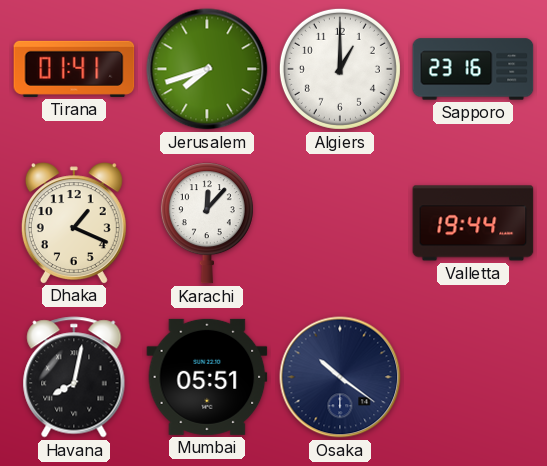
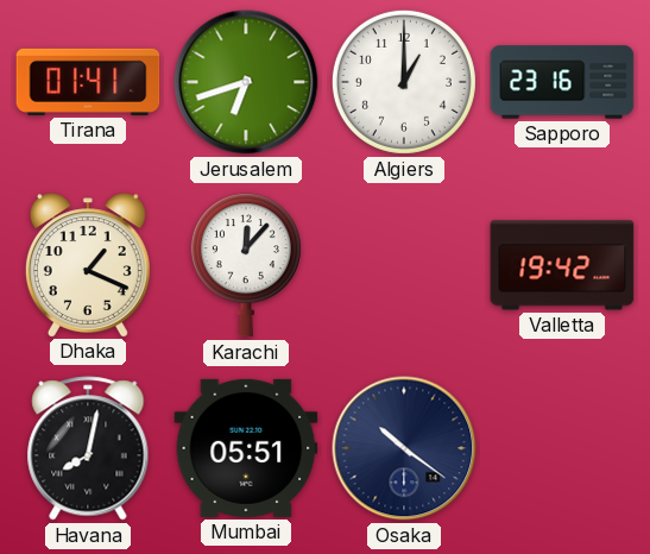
Jerusalem: 7:42 -> 6:42
Valletta: 19:44 -> 19:42
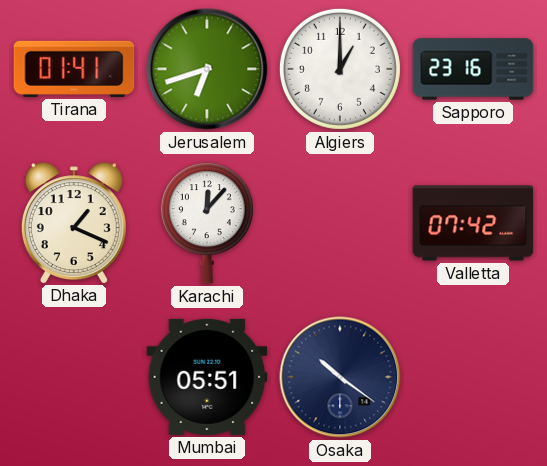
Valletta: 19:42 -> 07:42
Havana: 8:02 -> none
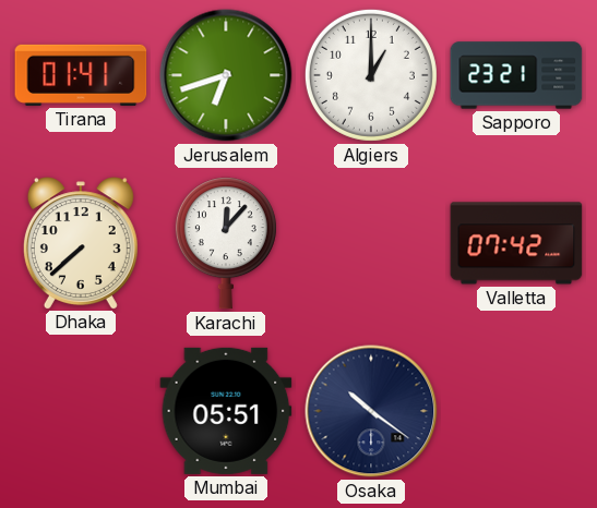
Sapporo: 23:16 -> 23:21
Dhaka: 1:19 -> 7:38
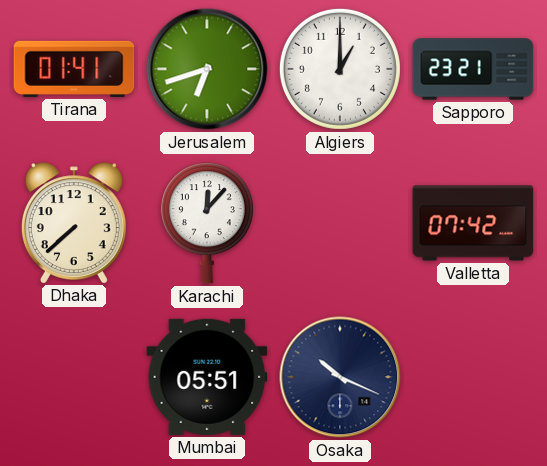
Osaka: 10:21 -> 10:19
